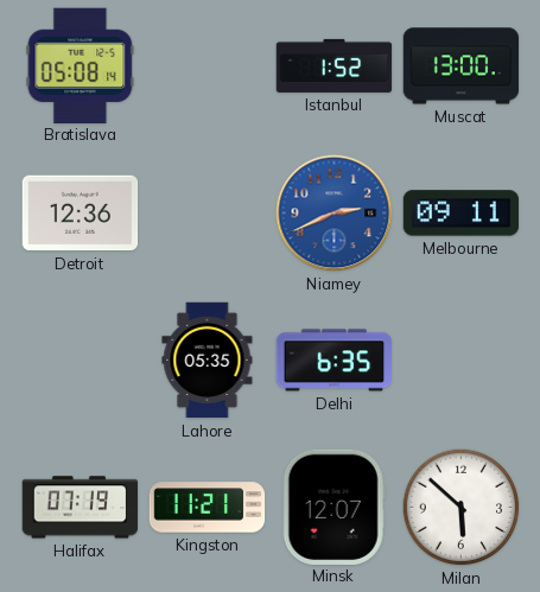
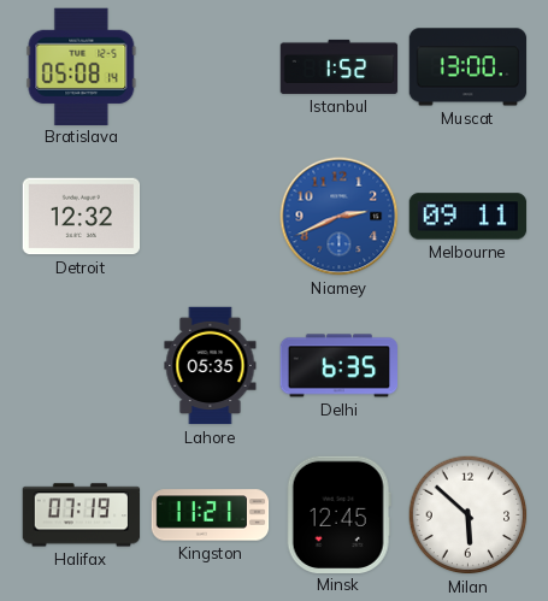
Detroit: 12:36 -> 12:32
Minsk: 12:07 -> 12:45
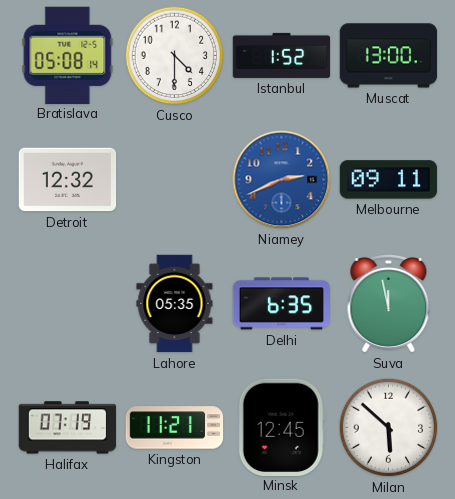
Cusco: none -> 4:30
Suva: none -> 11:58
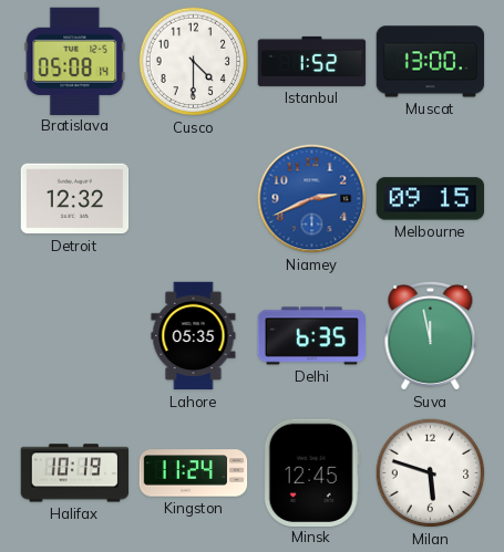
Melbourne: 09:11 -> 09:15
Halifax: 07:19 -> 10:19
Kingston: 11:21 -> 11:24
Milan: 5:52 -> 5:48
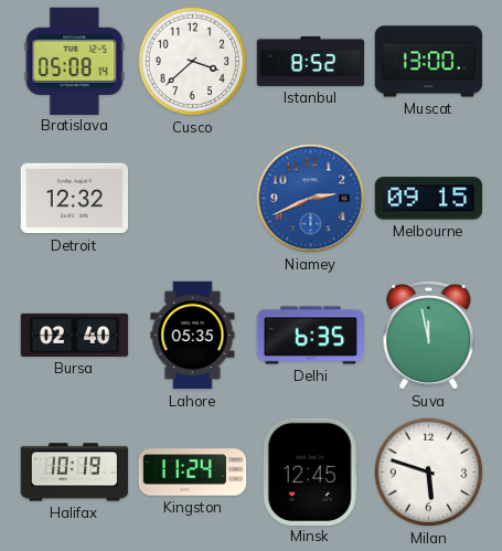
Cusco: 4:30 -> 3:38
Istanbul: 1:52 -> 8:52
Bursa: none -> 02:40
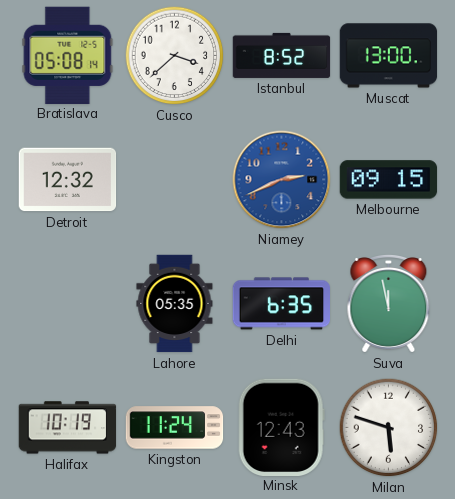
Bursa: 02:40 -> none
Minsk: 12:45 -> 12:43
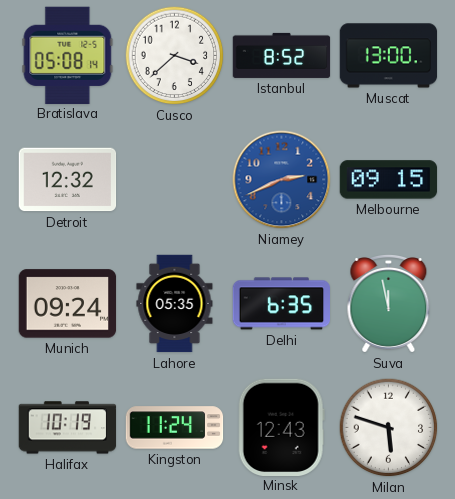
Munich: none -> 09:24
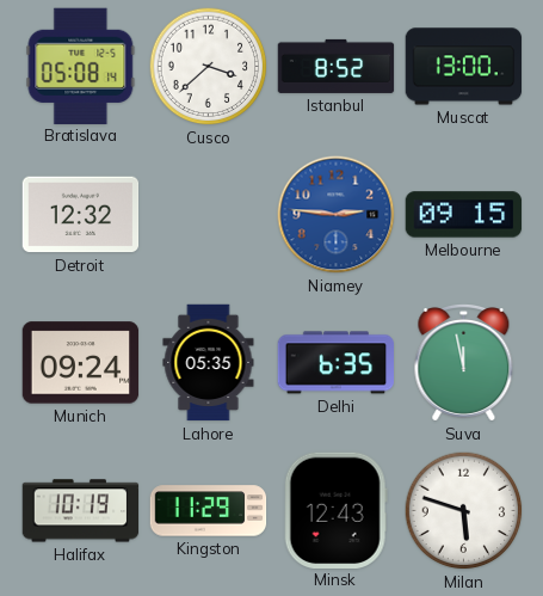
Niamey: 2:41 -> 2:46
Kingston: 11:24 -> 11:29
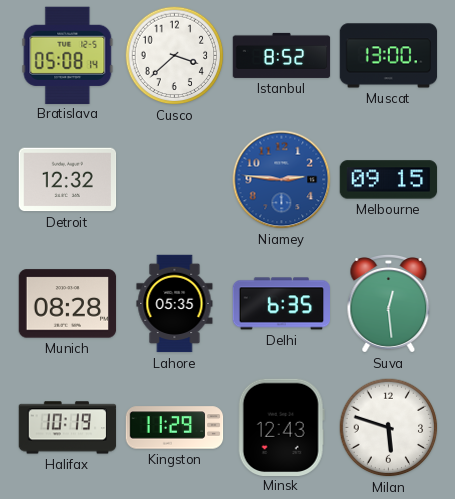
Munich: 09:24 -> 08:28
Suva: 11:58 -> 12:29
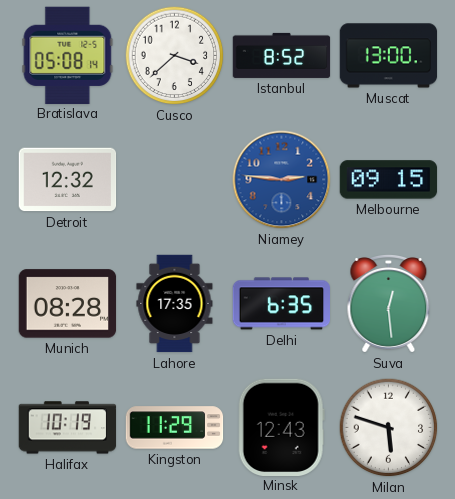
Lahore: 05:35 -> 17:35
